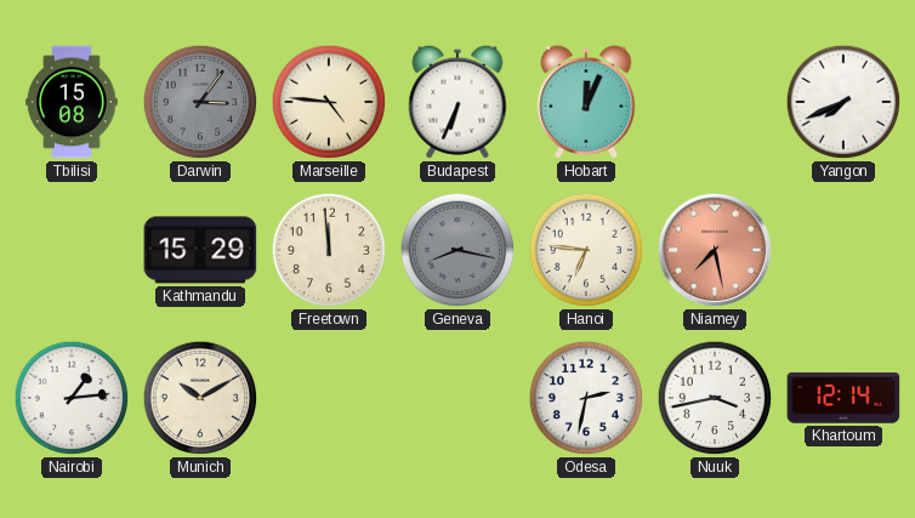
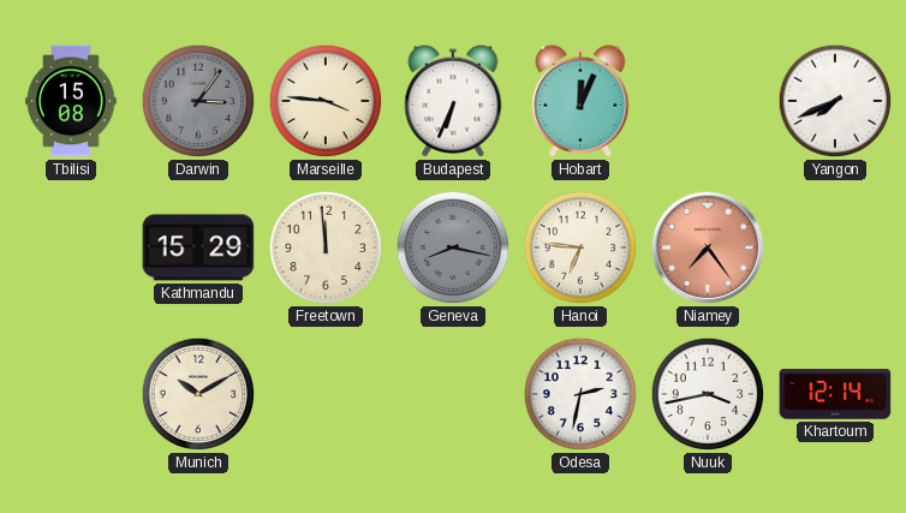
Marseille: 4:46 -> 3:46
Niamey: 7:28 -> 7:24
Nairobi: 1:14 -> none
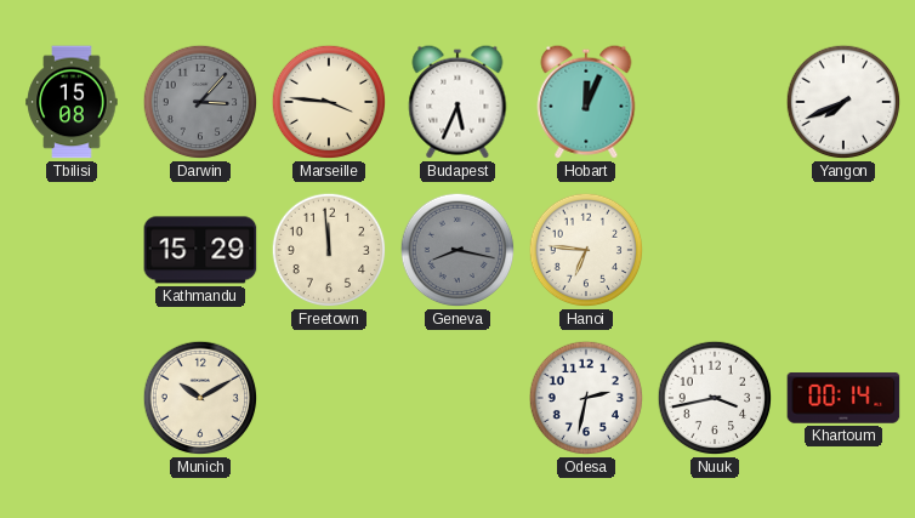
Darwin: 3:06 -> 3:07
Budapest: 6:34 -> 5:34
Niamey: 7:24 -> none
Khartoum: 12:14 -> 00:14
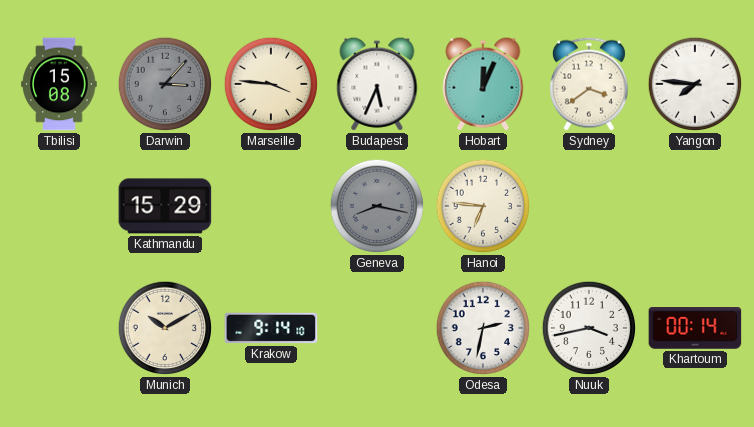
Sydney: none -> 3:39
Yangon: 7:41 -> 7:46
Freetown: 11:59 -> none
Krakow: none -> 9:14
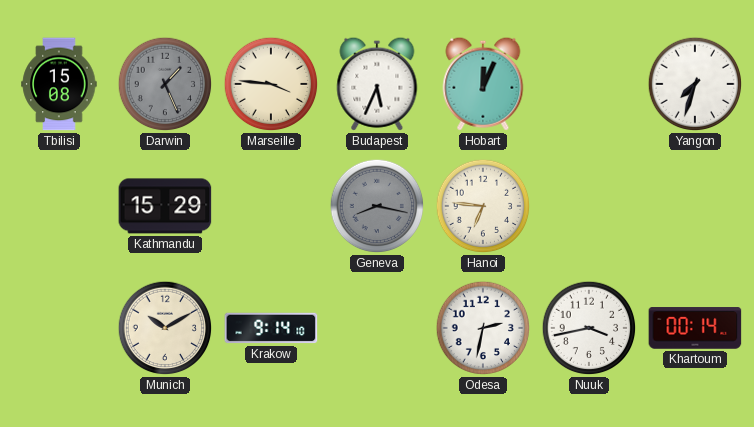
Darwin: 3:07 -> 1:26
Sydney: 3:39 -> none
Yangon: 7:46 -> 7:33
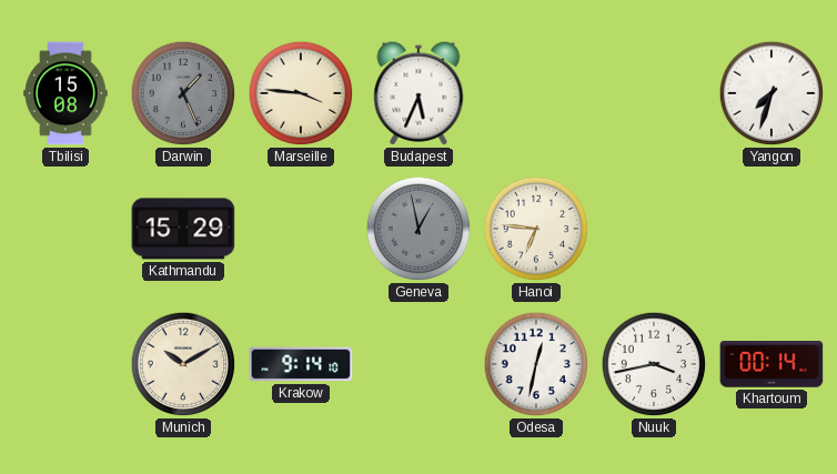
Hobart: 12:04 -> none
Geneva: 8:17 -> 12:58
Odesa: 2:32 -> 12:32
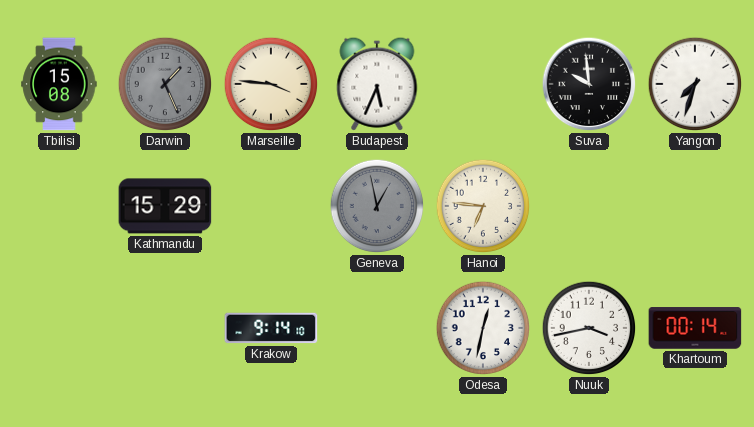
Suva: none -> 9:59
Munich: 10:10 -> none
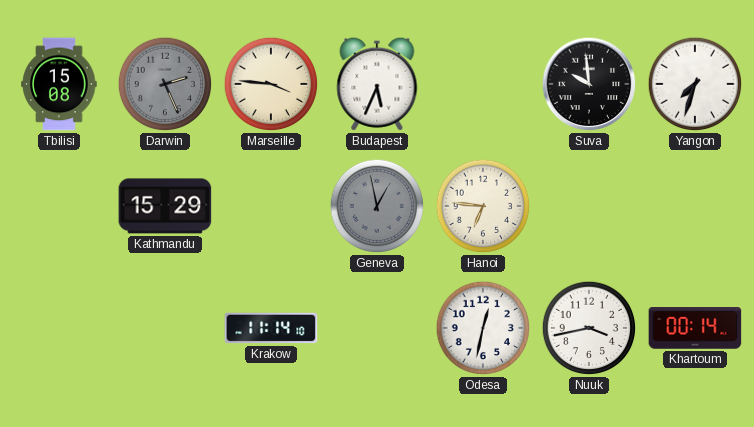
Darwin: 1:26 -> 2:26
Krakow: 9:14 -> 11:14
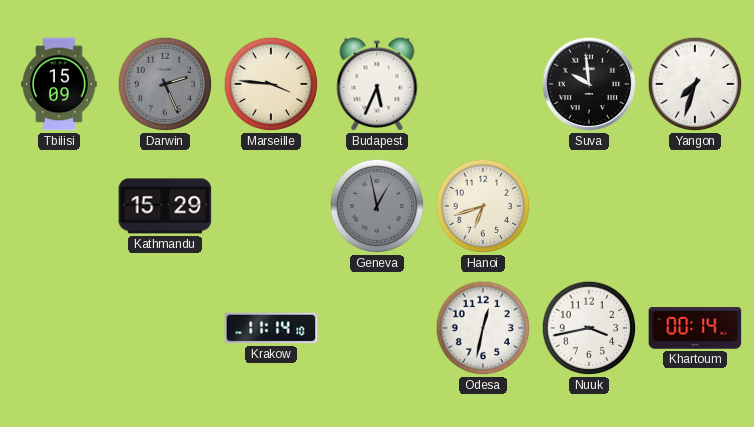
Tbilisi: 15:08 -> 15:09
Hanoi: 6:46 -> 6:42
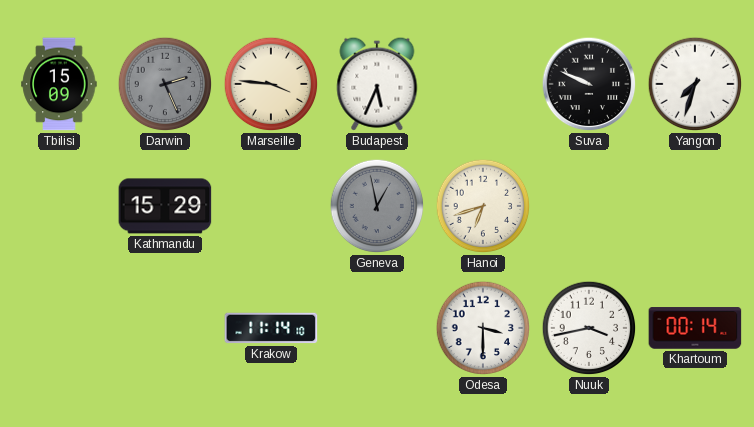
Suva: 9:59 -> 9:49
Odesa: 12:32 -> 3:30
